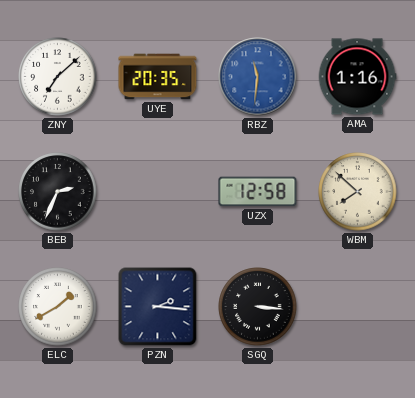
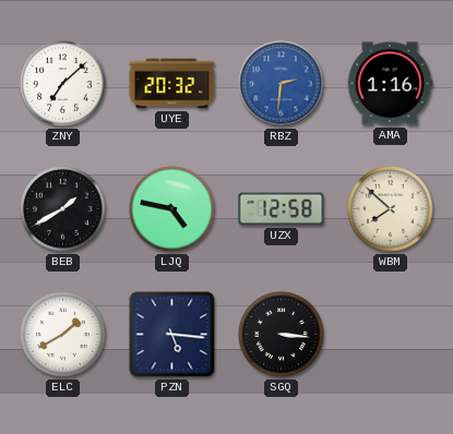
UYE: 20:35 -> 20:32
RBZ: 11:31 -> 2:31
BEB: 2:34 -> 1:40
LJQ: none -> 4:47
PZN: 2:16 -> 5:16
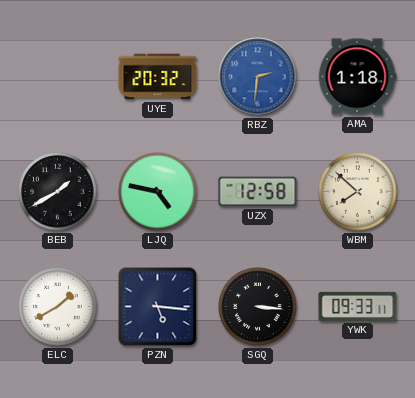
ZNY: 7:08 -> none
AMA: 1:16 -> 1:18
YWK: none -> 09:33
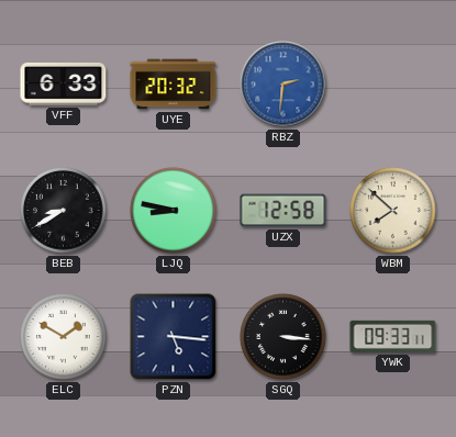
VFF: none -> 6:33
AMA: 1:18 -> none
BEB: 1:40 -> 8:40
LJQ: 4:47 -> 8:47
ELC: 1:40 -> 1:50
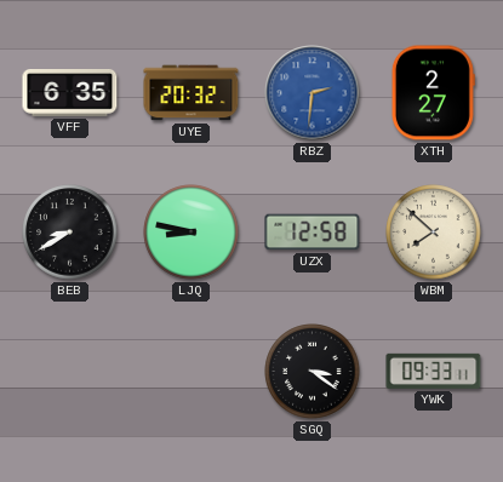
VFF: 6:33 -> 6:35
XTH: none -> 2:27
ELC: 1:50 -> none
PZN: 5:16 -> none
SGQ: 3:16 -> 3:21
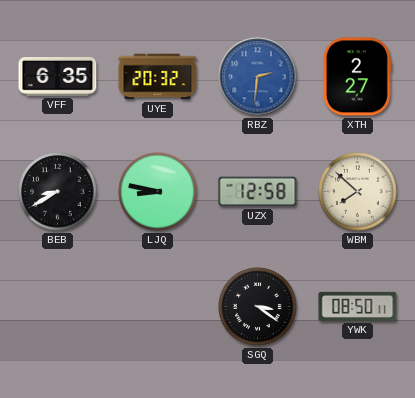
YWK: 09:33 -> 08:50
